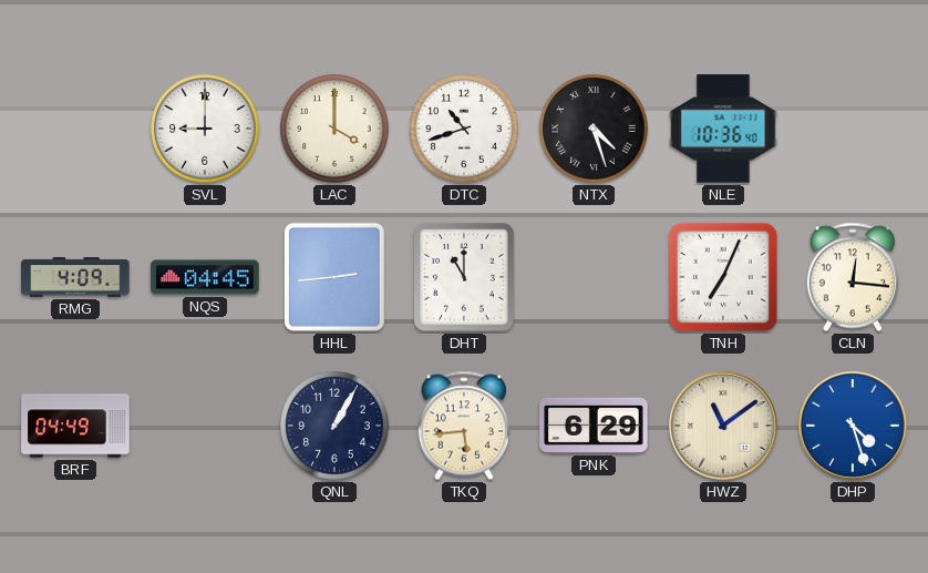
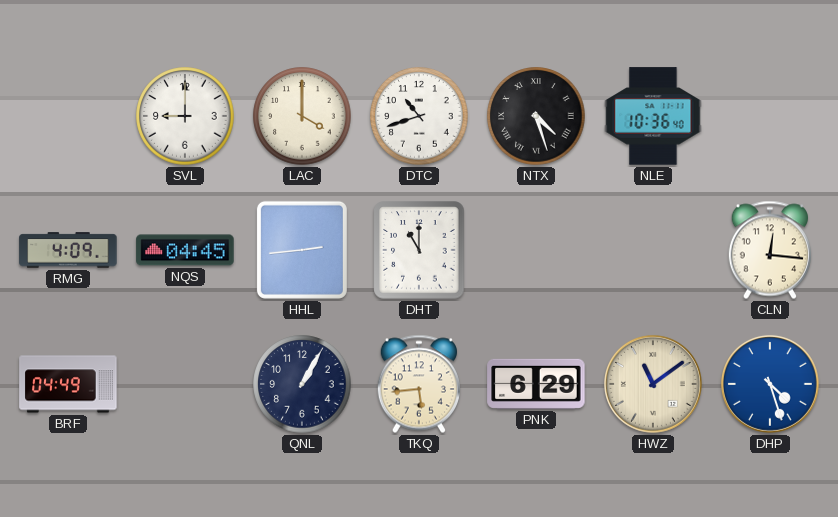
TNH: 7:04 -> none
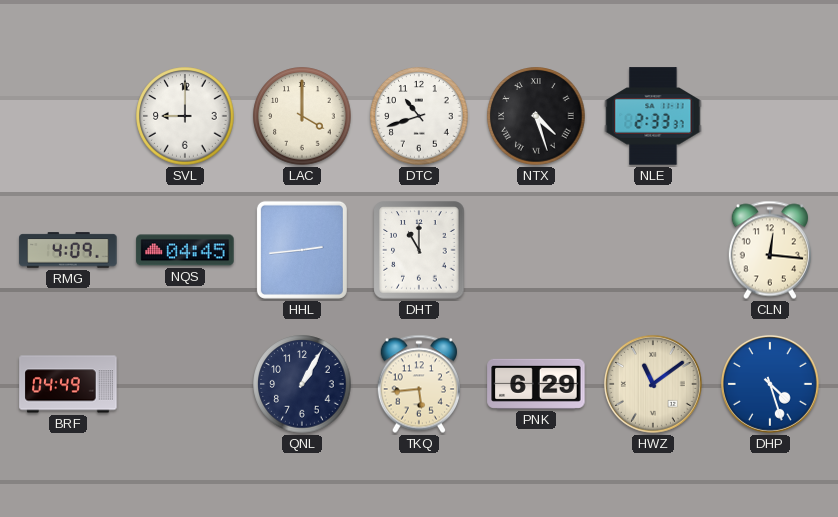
NLE: 10:36 -> 2:33
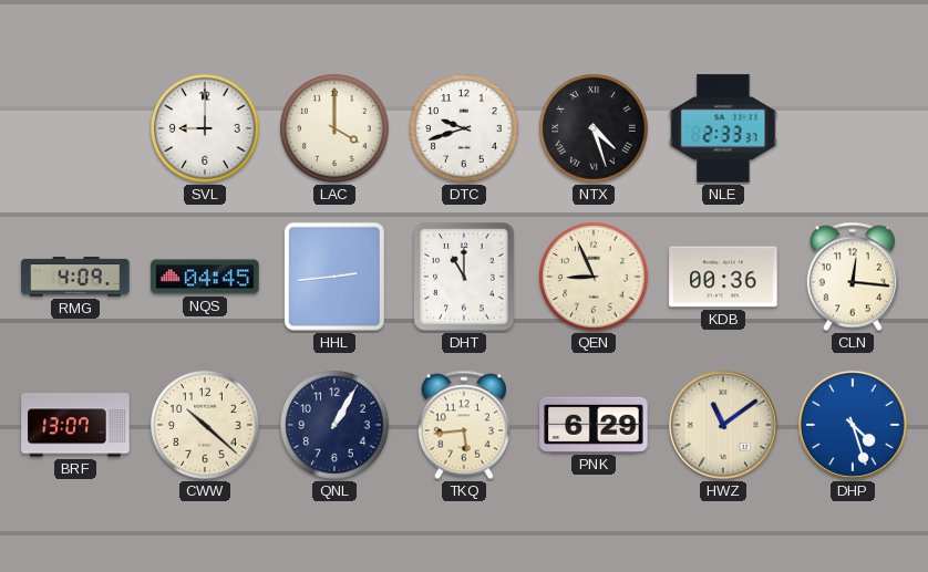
DTC: 10:42 -> 9:42
QEN: none -> 8:56
KDB: none -> 00:36
BRF: 04:49 -> 13:07
CWW: none -> 10:22
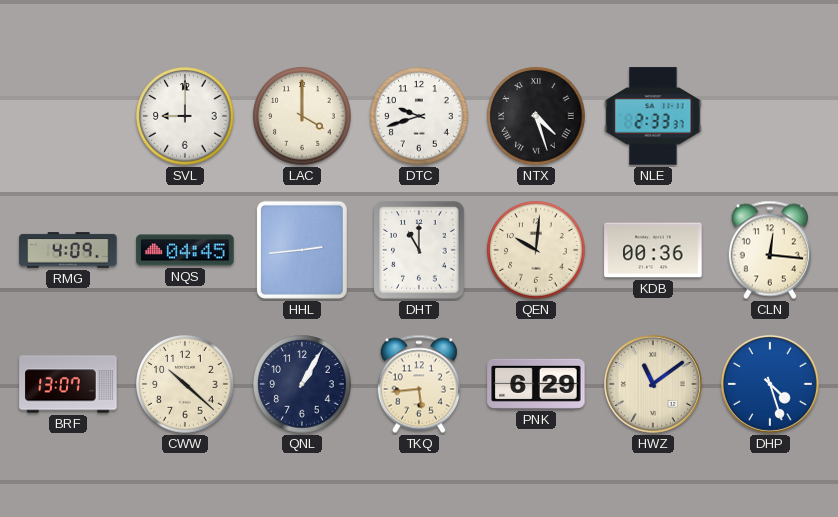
QEN: 8:56 -> 10:01
